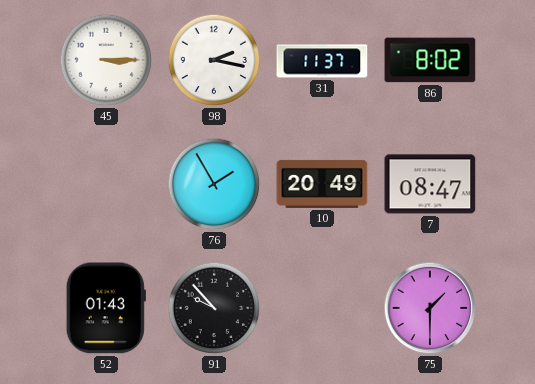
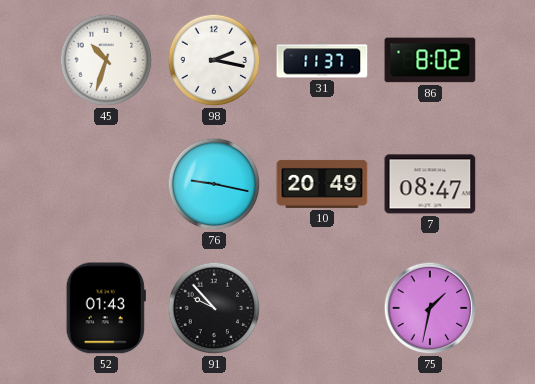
45: 3:15 -> 10:33
76: 1:55 -> 9:17
75: 1:30 -> 1:32
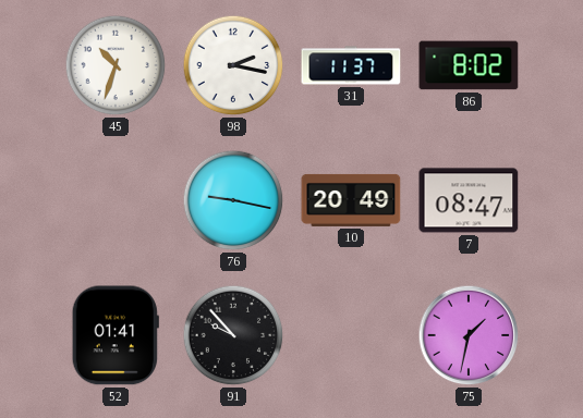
52: 01:43 -> 01:41
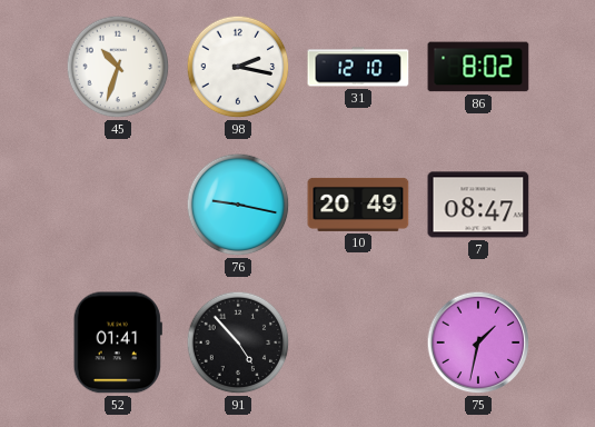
31: 11:37 -> 12:10
91: 9:53 -> 4:53
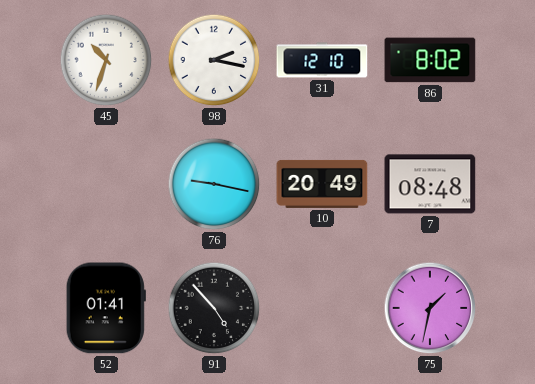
7: 08:47 -> 08:48
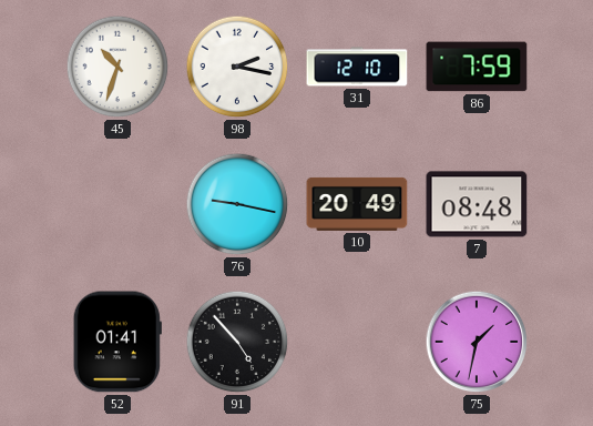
86: 8:02 -> 7:59
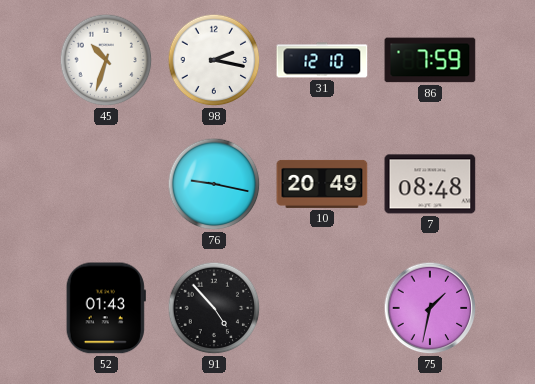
52: 01:41 -> 01:43
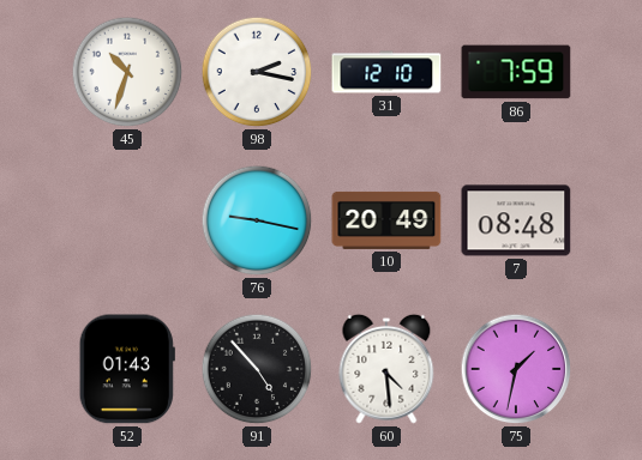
60: none -> 4:29
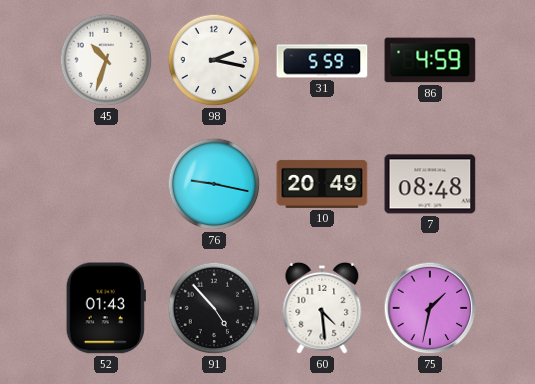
31: 12:10 -> 5:59
86: 7:59 -> 4:59
